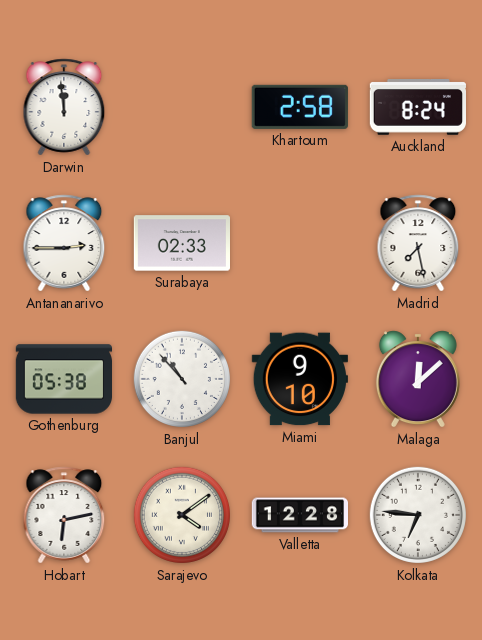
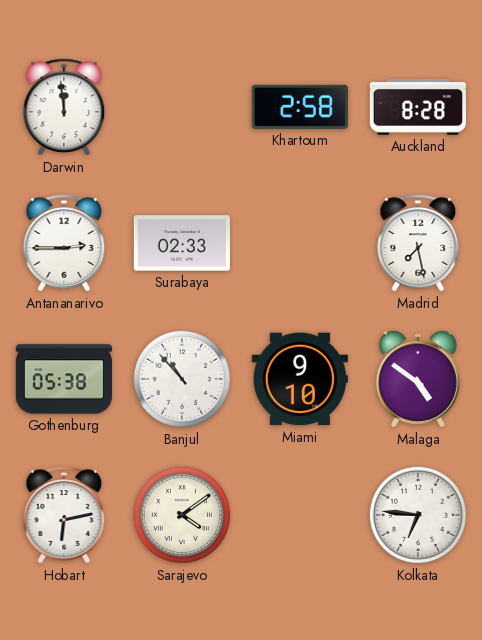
Auckland: 8:24 -> 8:28
Malaga: 12:08 -> 4:51
Valletta: 12:28 -> none
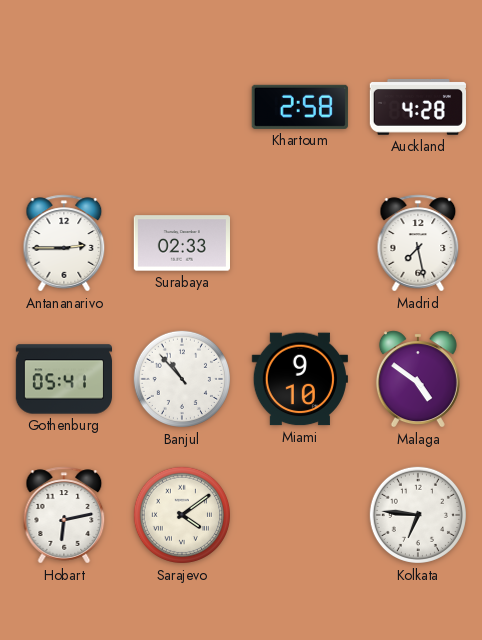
Darwin: 11:59 -> none
Auckland: 8:28 -> 4:28
Gothenburg: 05:38 -> 05:41
